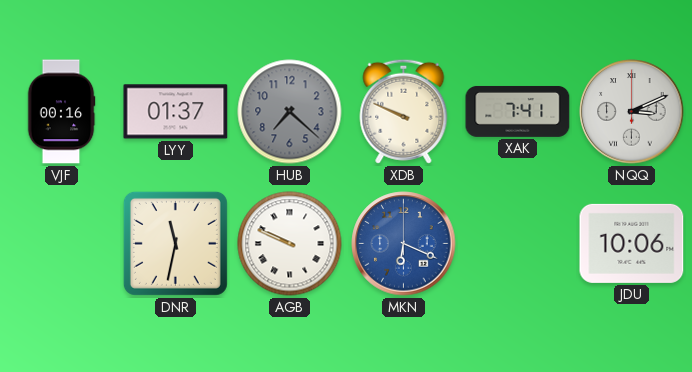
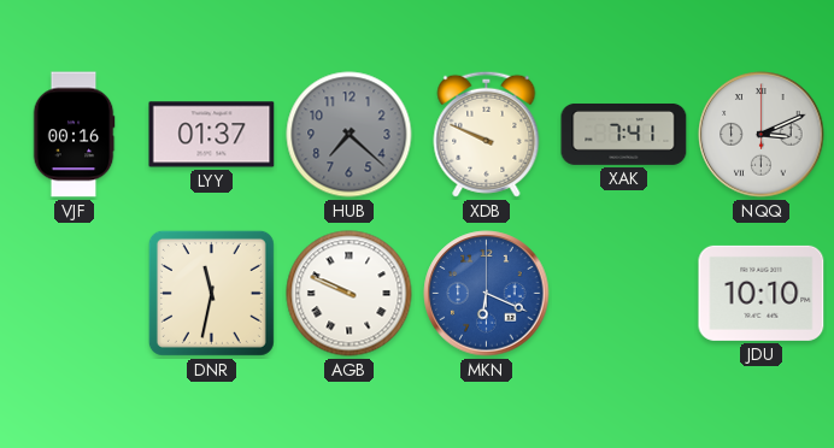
JDU: 10:06 -> 10:10
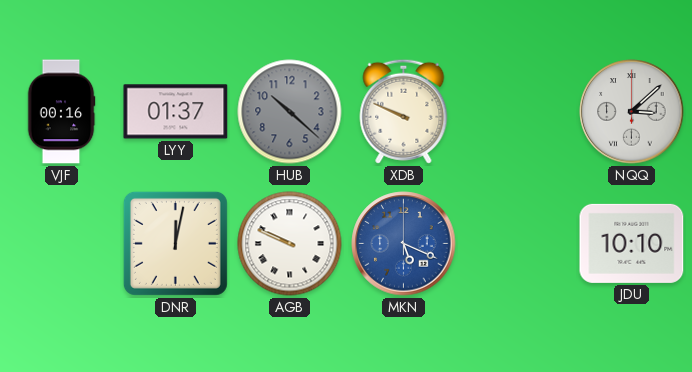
HUB: 7:22 -> 10:22
XAK: 7:41 -> none
NQQ: 3:11 -> 3:08
DNR: 11:32 -> 12:02
MKN: 6:19 -> 5:19
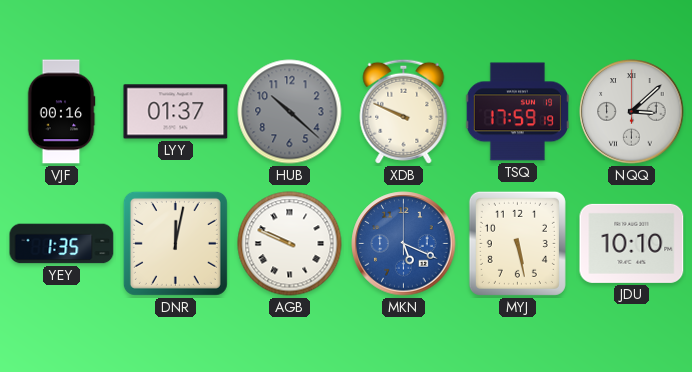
TSQ: none -> 17:59
YEY: none -> 1:35
MYJ: none -> 5:28
